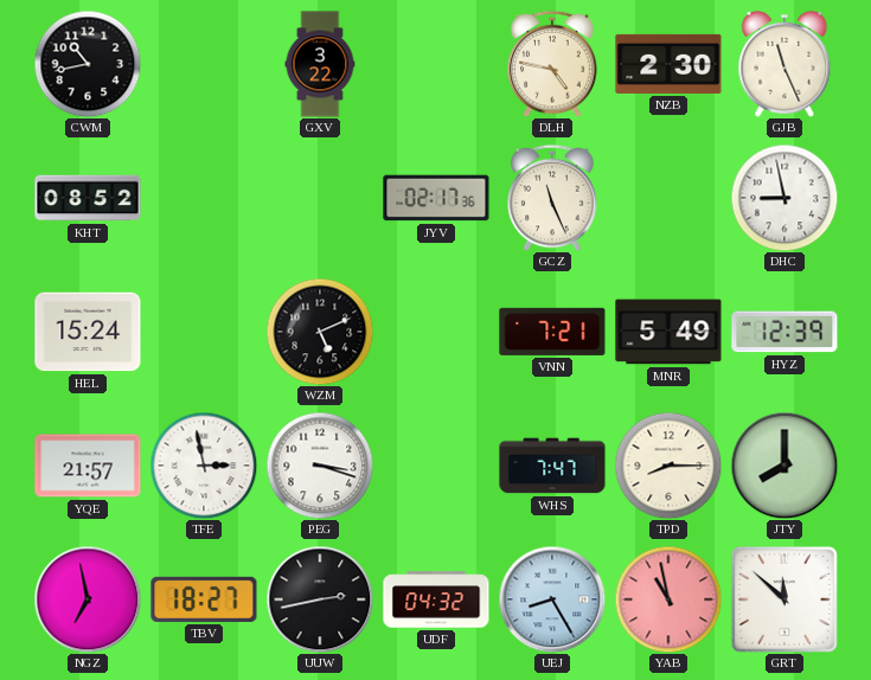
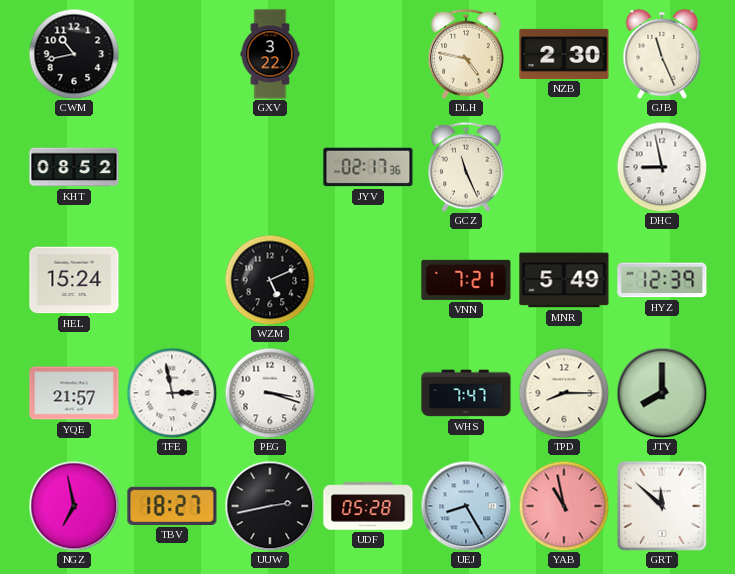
UDF: 04:32 -> 05:28
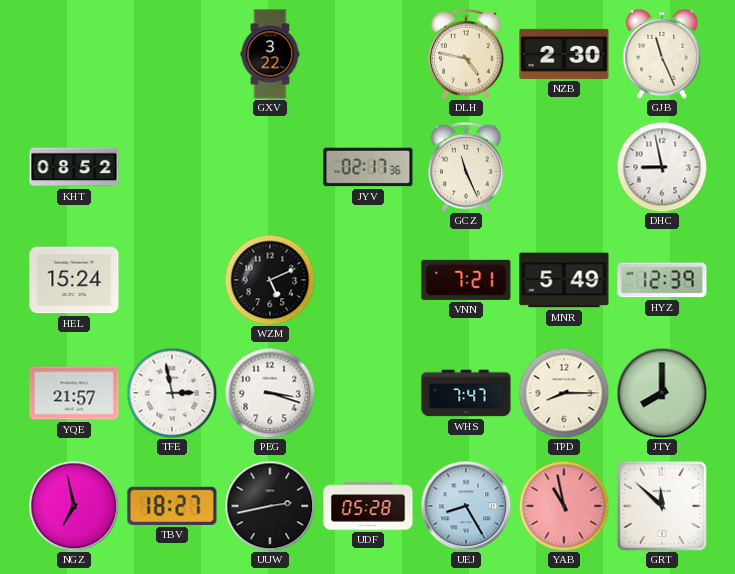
CWM: 10:43 -> none
